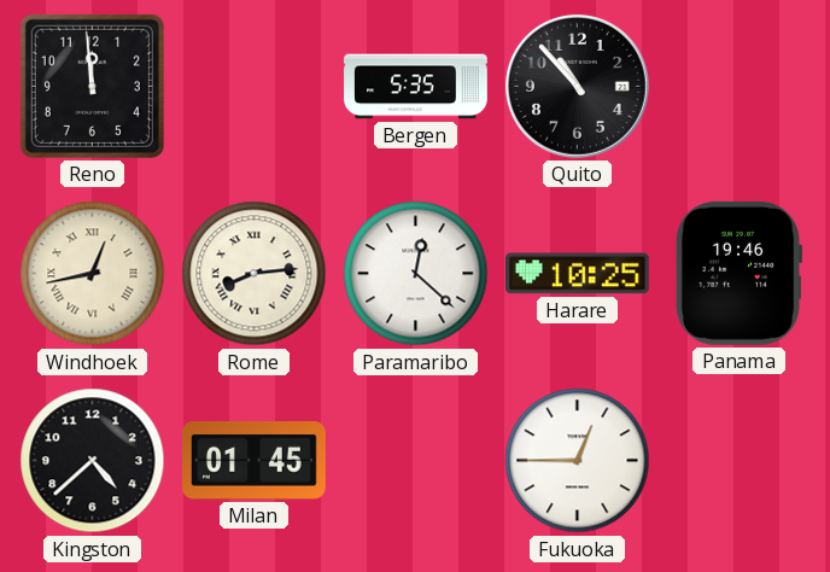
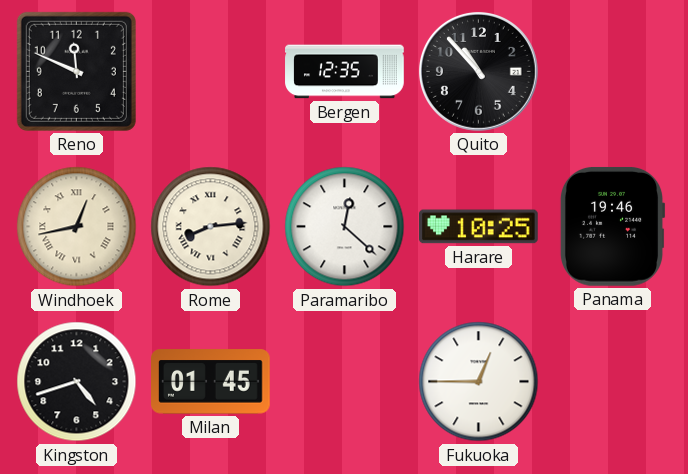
Reno: 11:59 -> 11:49
Bergen: 5:35 -> 12:35
Kingston: 4:38 -> 4:42
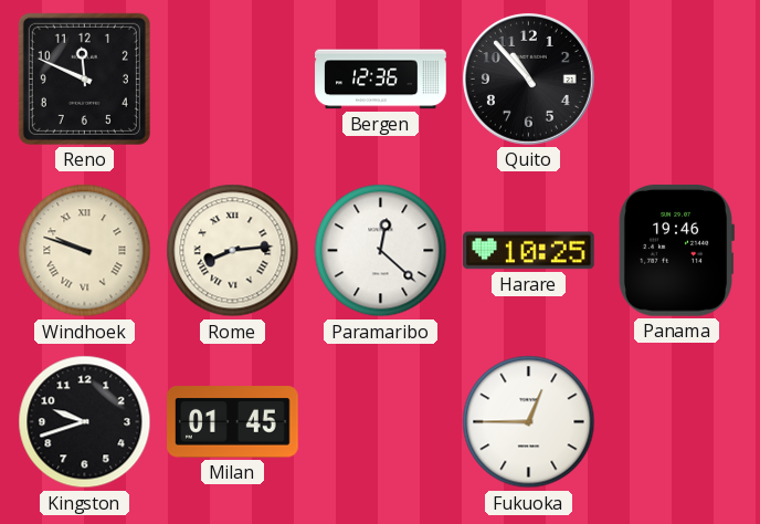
Bergen: 12:35 -> 12:36
Windhoek: 12:43 -> 9:48
Kingston: 4:42 -> 9:42
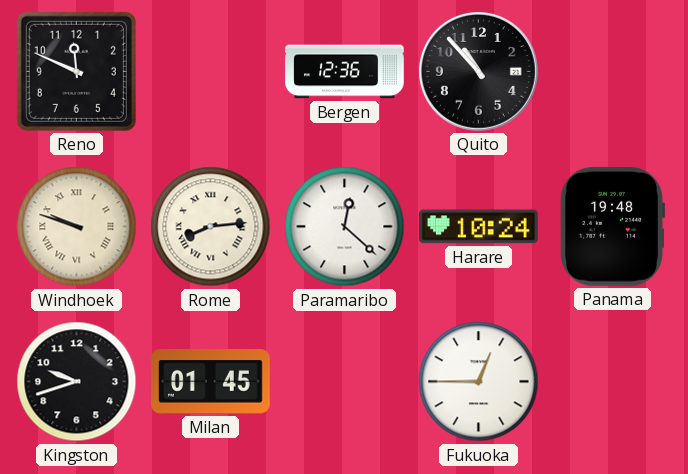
Harare: 10:25 -> 10:24
Panama: 19:46 -> 19:48
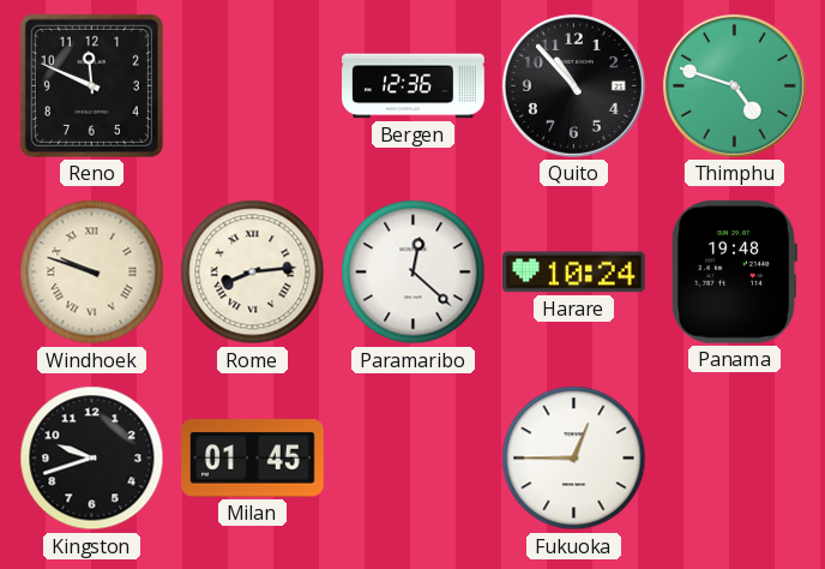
Thimphu: none -> 4:48
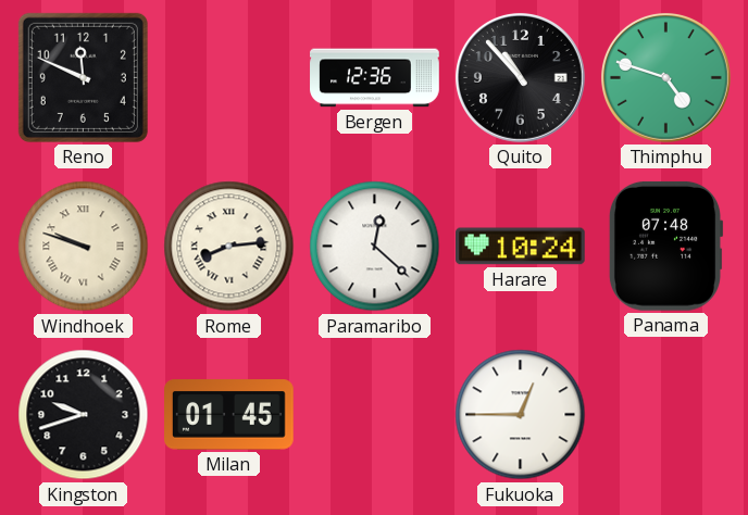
Panama: 19:48 -> 07:48
